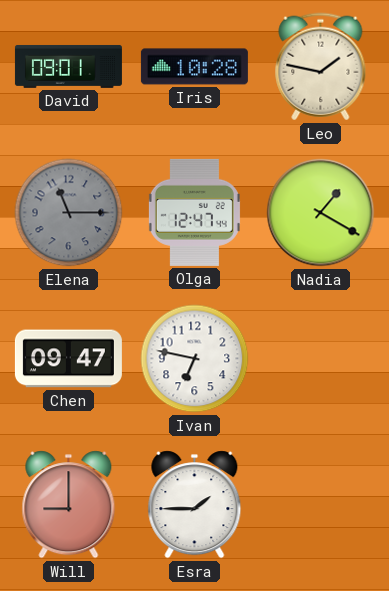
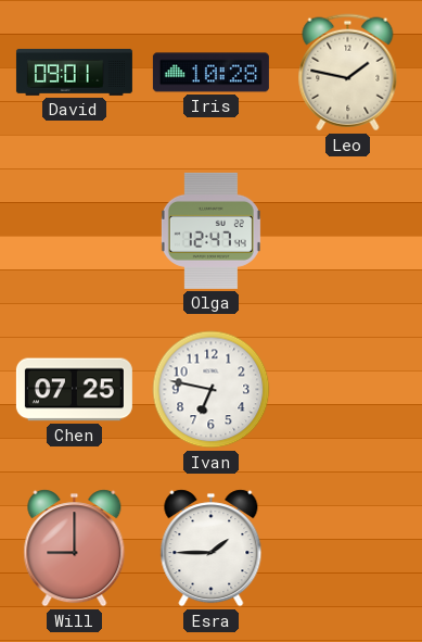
Elena: 11:15 -> none
Nadia: 1:20 -> none
Chen: 09:47 -> 07:25
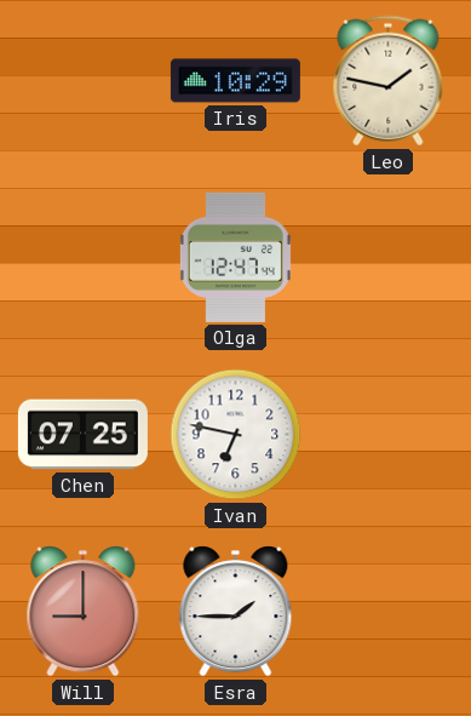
David: 09:01 -> none
Iris: 10:28 -> 10:29
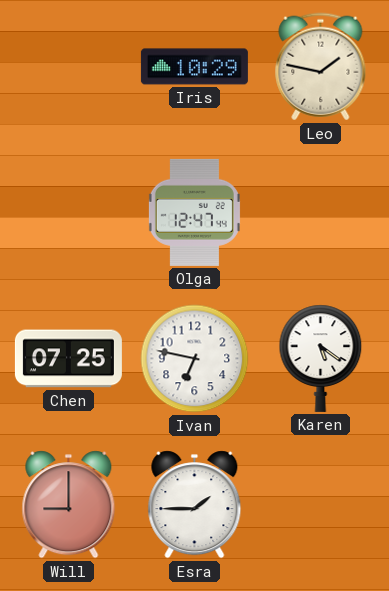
Karen: none -> 5:21
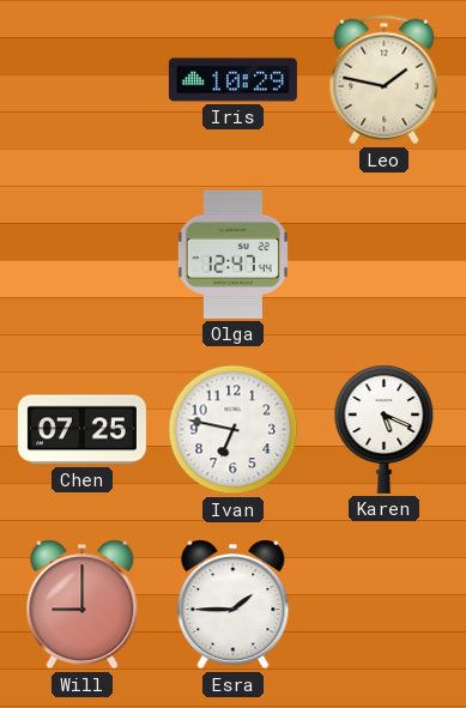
Karen: 5:21 -> 5:19
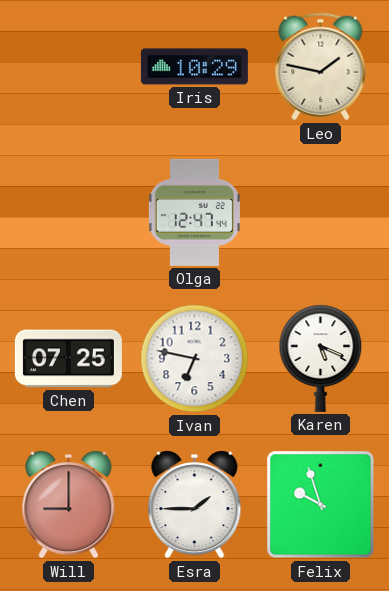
Felix: none -> 9:57
